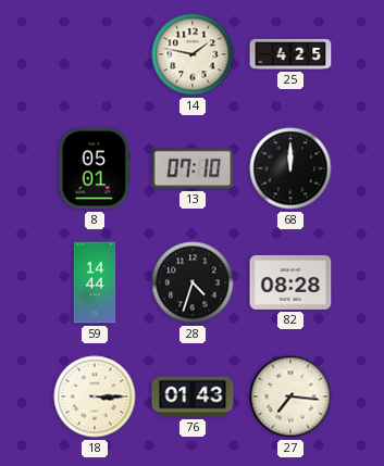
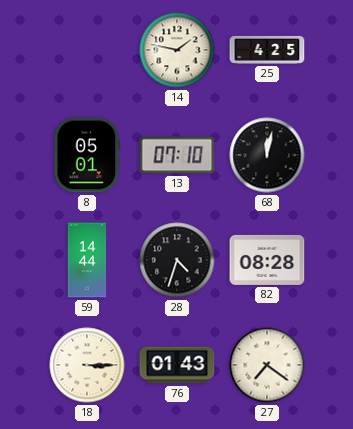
68: 12:00 -> 12:02
27: 7:16 -> 7:21
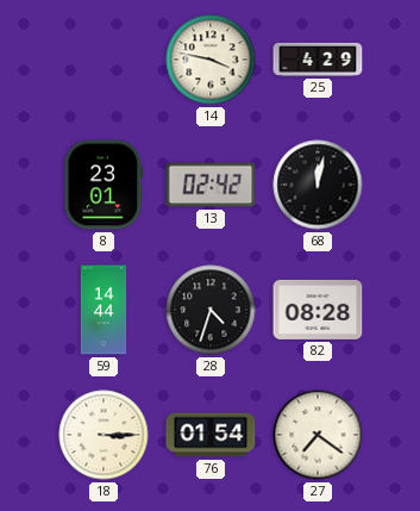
14: 1:47 -> 3:47
25: 4:25 -> 4:29
8: 05:01 -> 23:01
13: 07:10 -> 02:42
76: 01:43 -> 01:54
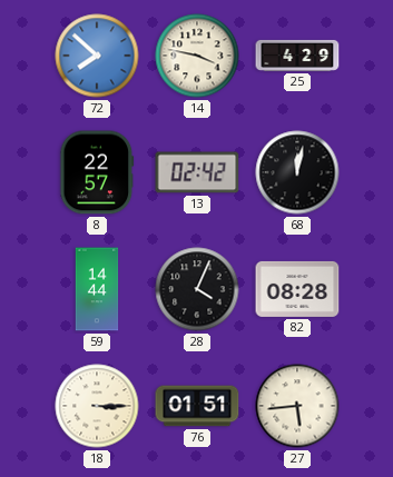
72: none -> 7:52
8: 23:01 -> 22:57
28: 4:33 -> 4:04
76: 01:54 -> 01:51
27: 7:21 -> 5:44
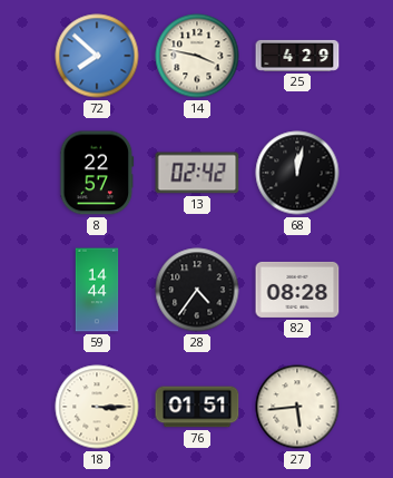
28: 4:04 -> 4:36
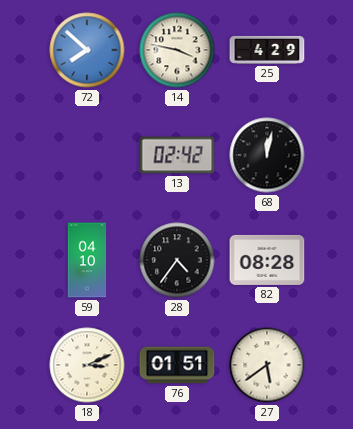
8: 22:57 -> none
59: 14:44 -> 04:10
18: 3:15 -> 3:11
27: 5:44 -> 5:39
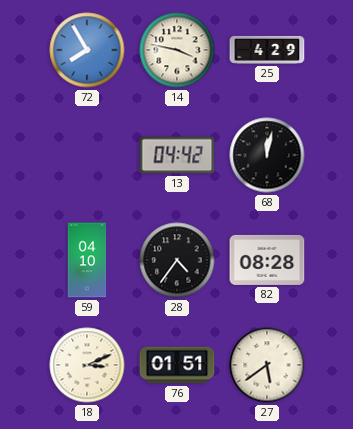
72: 7:52 -> 7:55
13: 02:42 -> 04:42
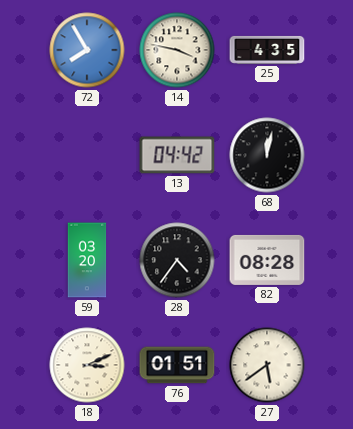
25: 4:29 -> 4:35
59: 04:10 -> 03:20
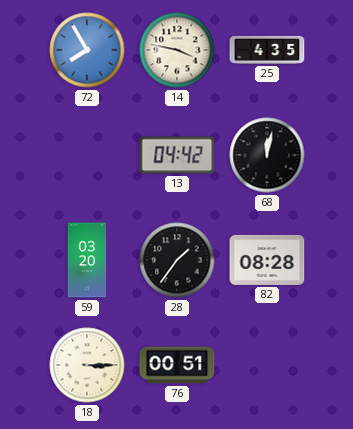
28: 4:36 -> 1:36
18: 3:11 -> 3:15
76: 01:51 -> 00:51
27: 5:39 -> none
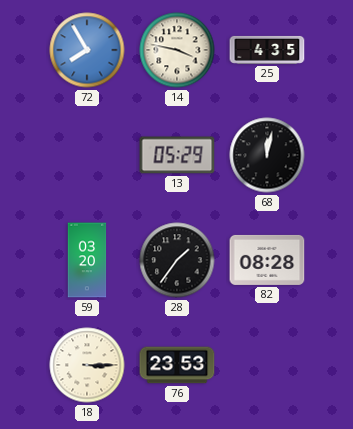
13: 04:42 -> 05:29
76: 00:51 -> 23:53
